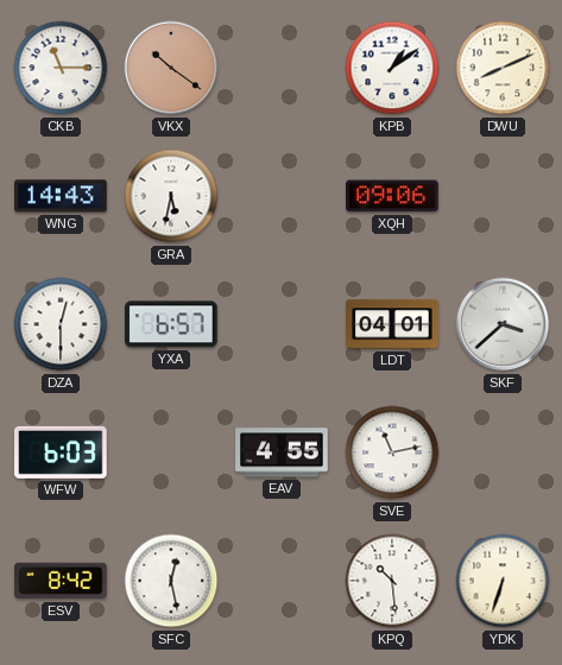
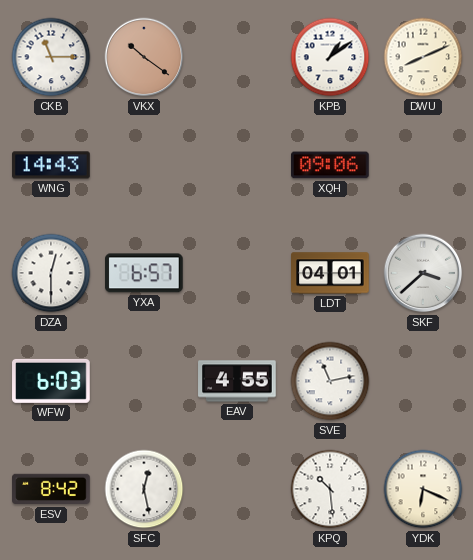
GRA: 5:32 -> none
YDK: 6:33 -> 6:19
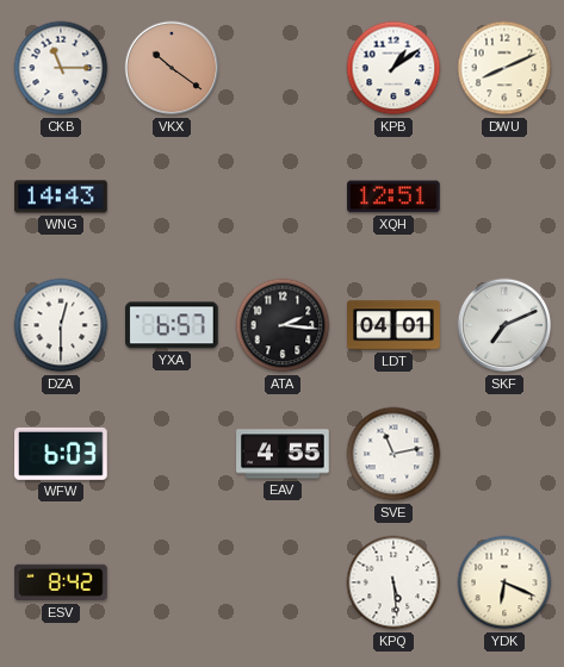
XQH: 09:06 -> 12:51
ATA: none -> 2:16
SKF: 3:38 -> 7:11
SFC: 12:28 -> none
KPQ: 10:29 -> 5:29
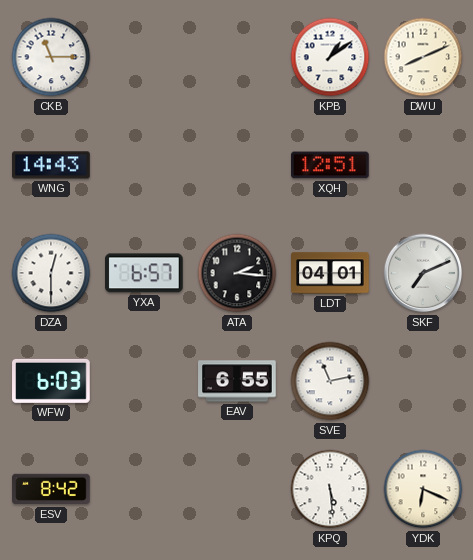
VKX: 10:21 -> none
EAV: 4:55 -> 6:55
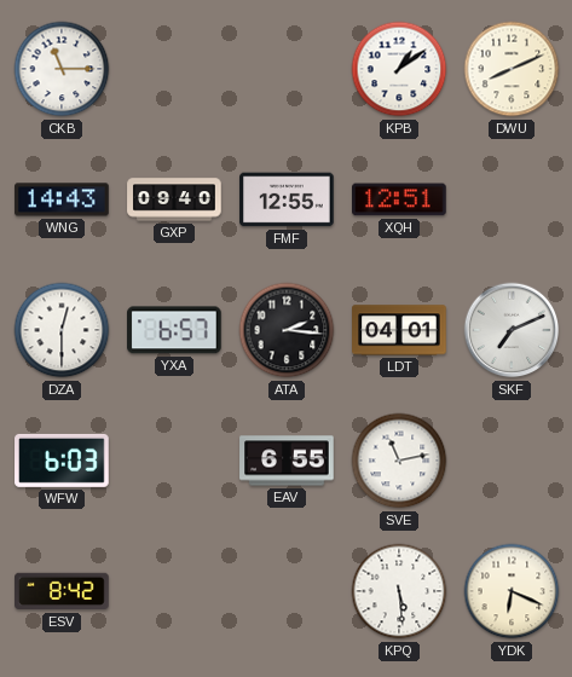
GXP: none -> 09:40
FMF: none -> 12:55
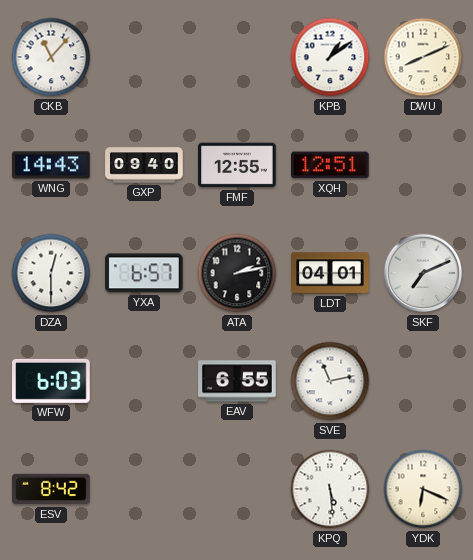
CKB: 11:15 -> 11:07
ATA: 2:16 -> 2:13
